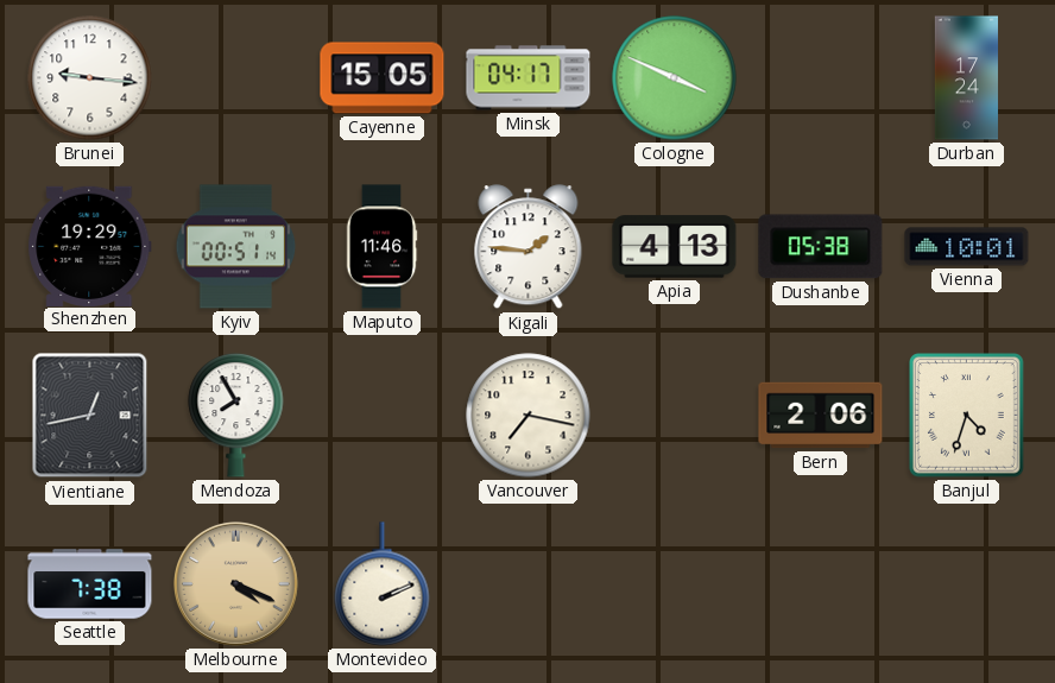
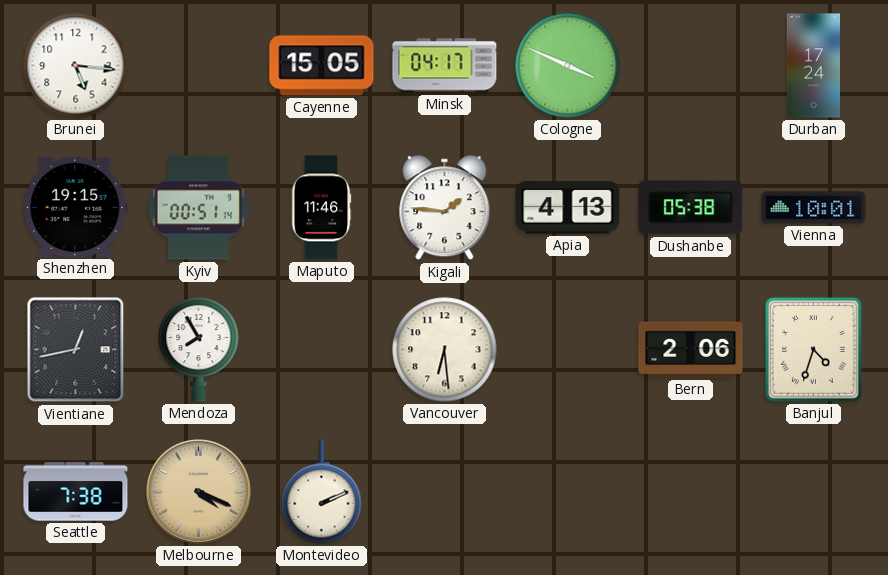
Brunei: 9:16 -> 5:16
Shenzhen: 19:29 -> 19:15
Vancouver: 7:17 -> 6:29
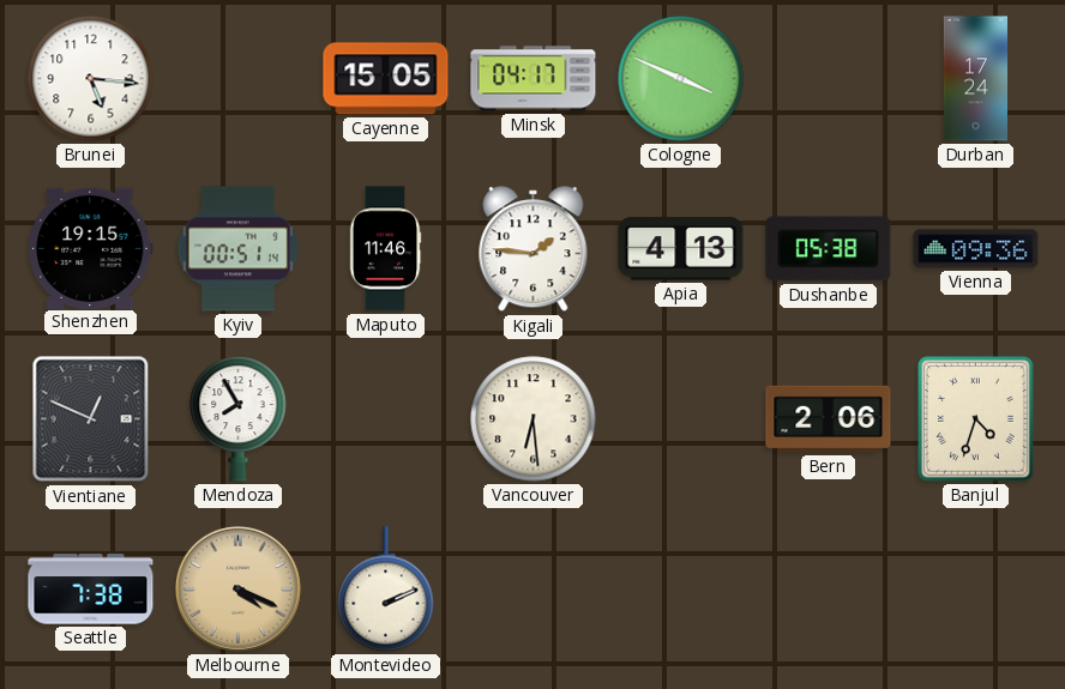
Vienna: 10:01 -> 09:36
Vientiane: 12:43 -> 12:49
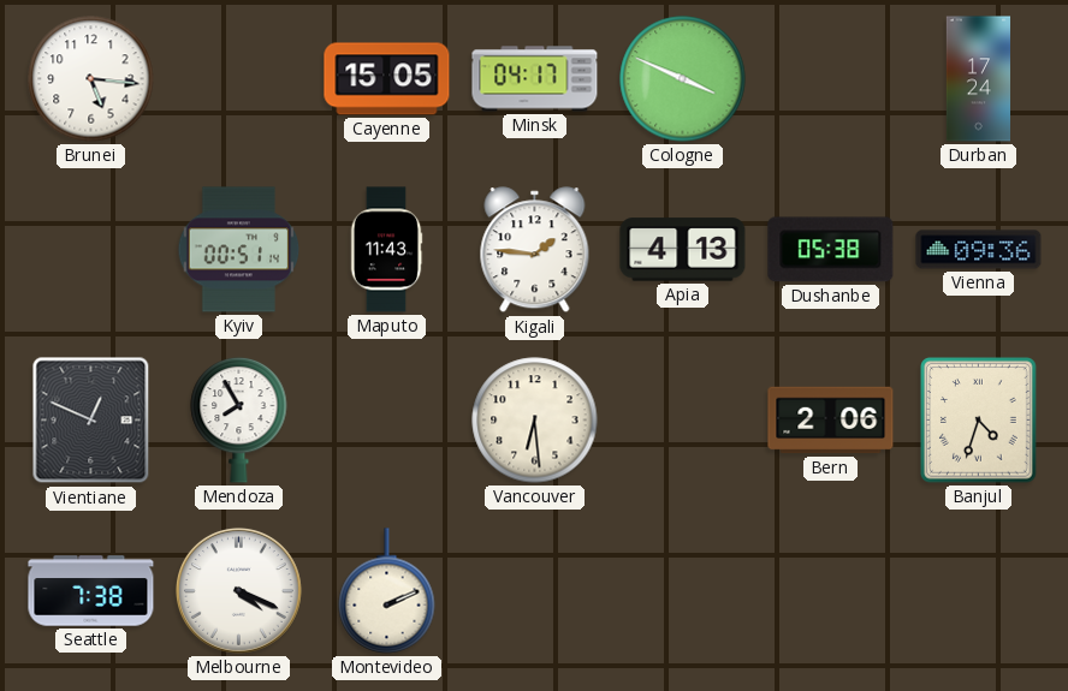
Shenzhen: 19:15 -> none
Maputo: 11:46 -> 11:43
Melbourne dial: champagne -> white
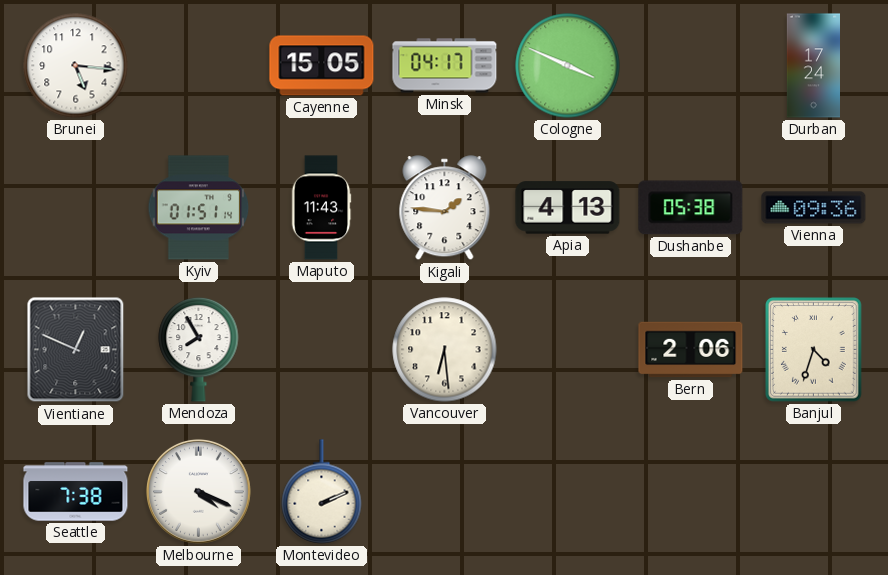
Kyiv: 00:51 -> 01:51
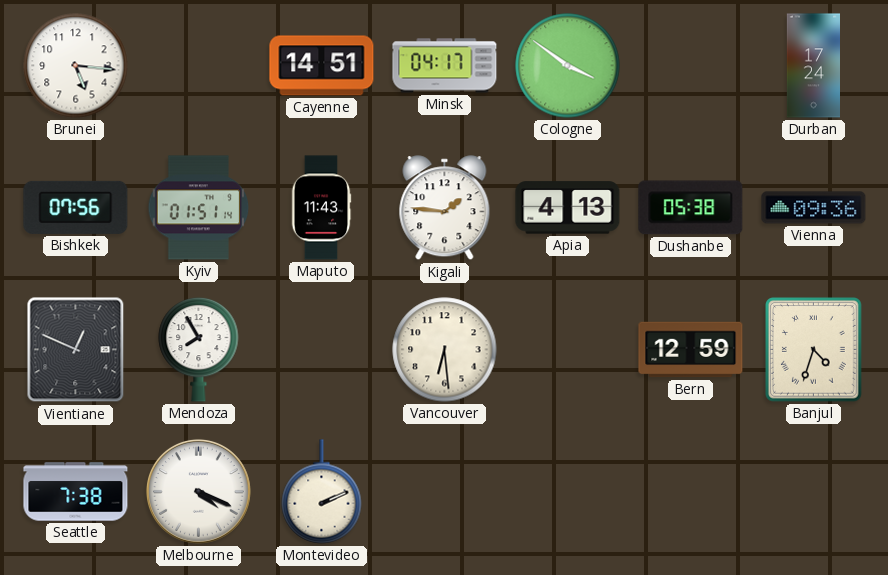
Cayenne: 15:05 -> 14:51
Cologne: 3:49 -> 3:51
Bishkek: none -> 07:56
Bern: 2:06 -> 12:59
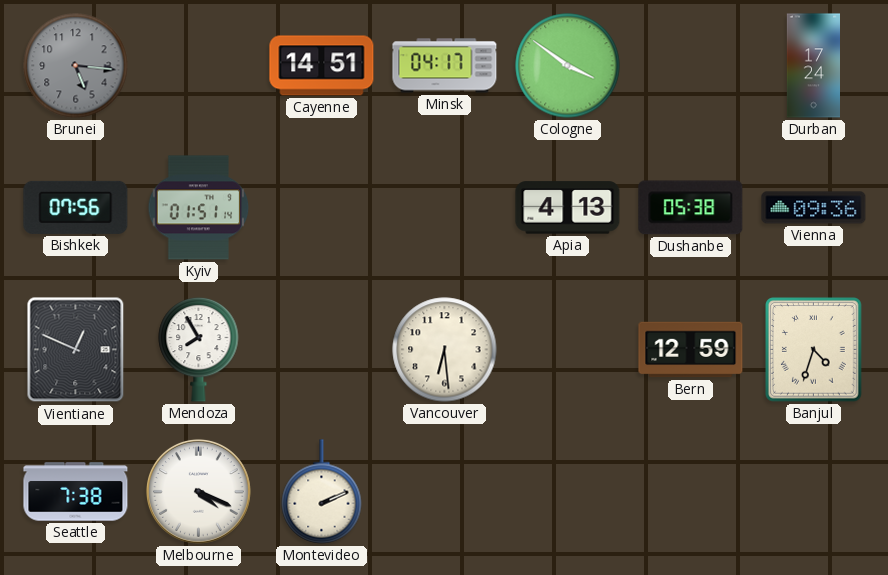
Brunei dial: white -> grey
Maputo: 11:43 -> none
Kigali: 1:46 -> none
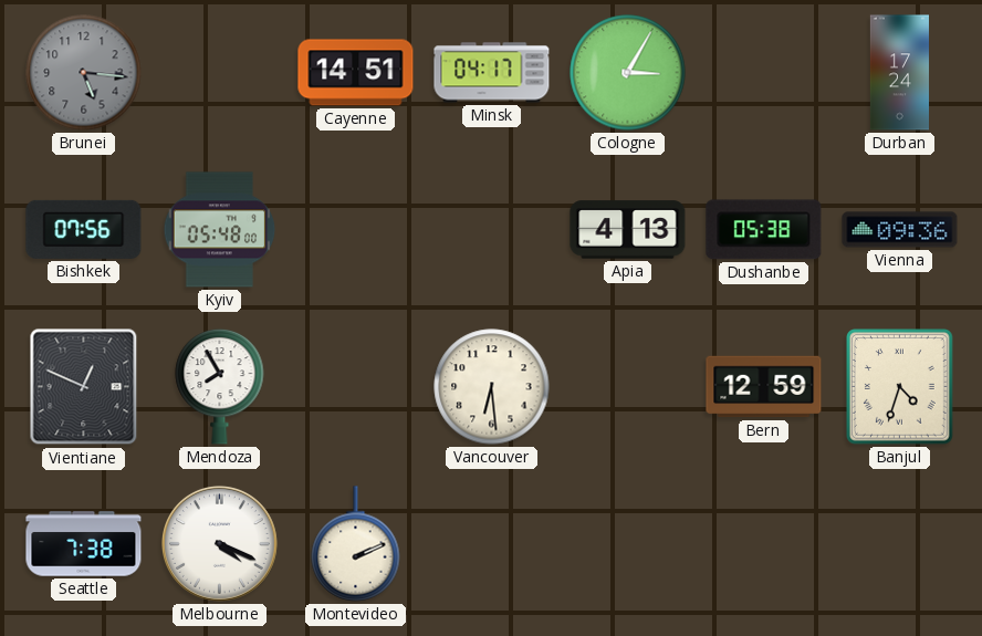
Cologne: 3:51 -> 3:05
Kyiv: 01:51 -> 05:48
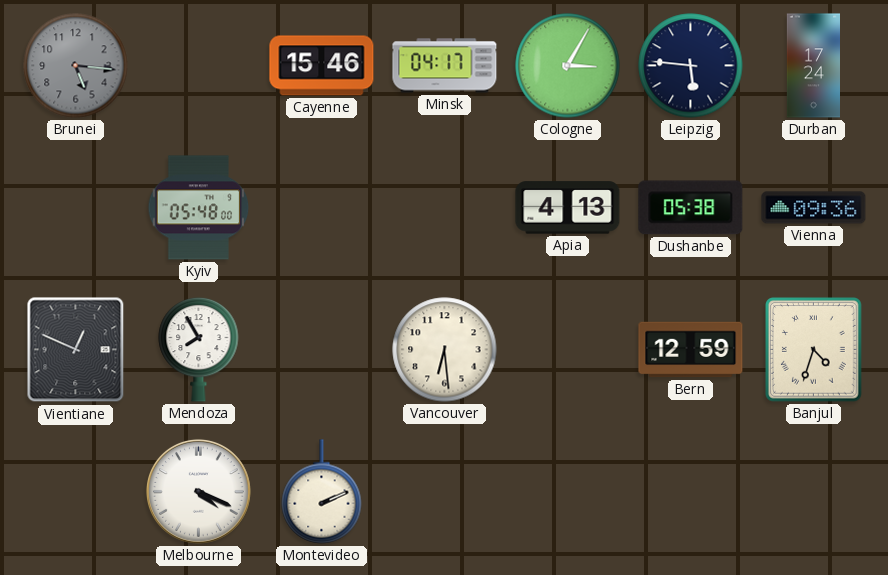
Cayenne: 14:51 -> 15:46
Leipzig: none -> 5:46
Bishkek: 07:56 -> none
Seattle: 7:38 -> none
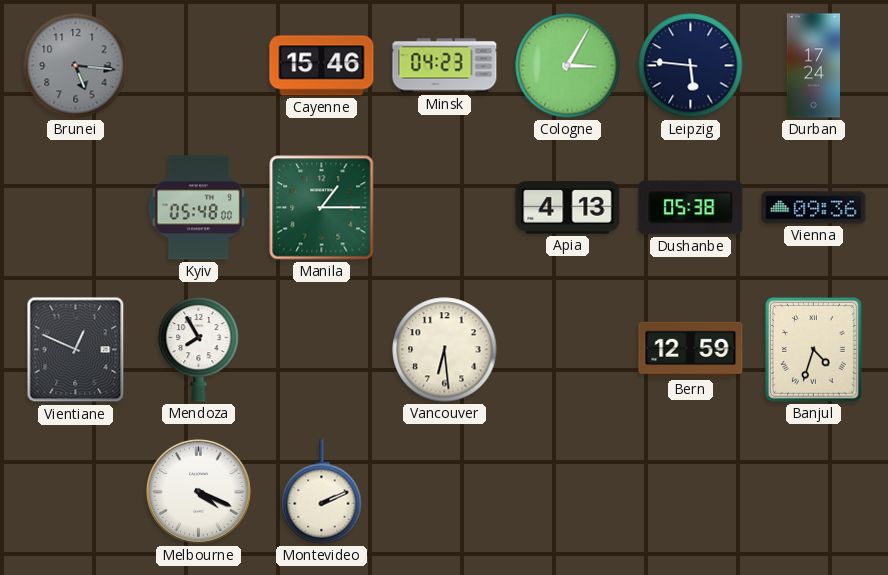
Minsk: 04:17 -> 04:23
Manila: none -> 1:15
